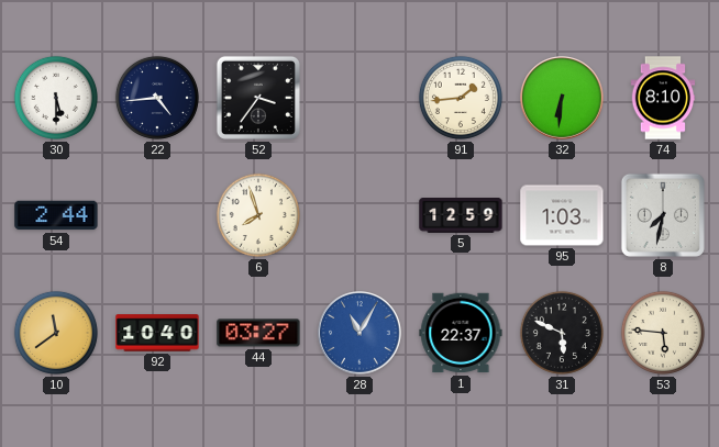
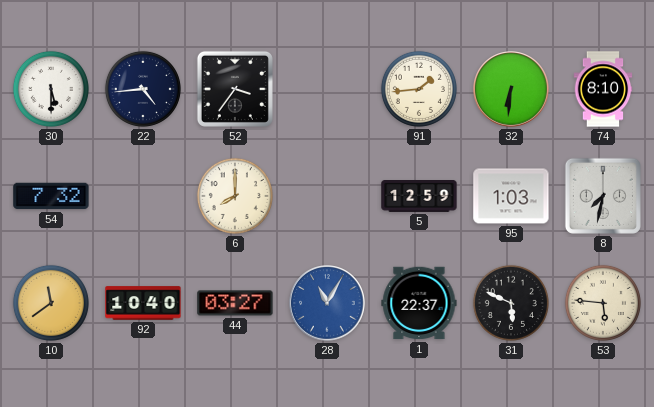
54: 2:44 -> 7:32
6: 7:57 -> 8:00
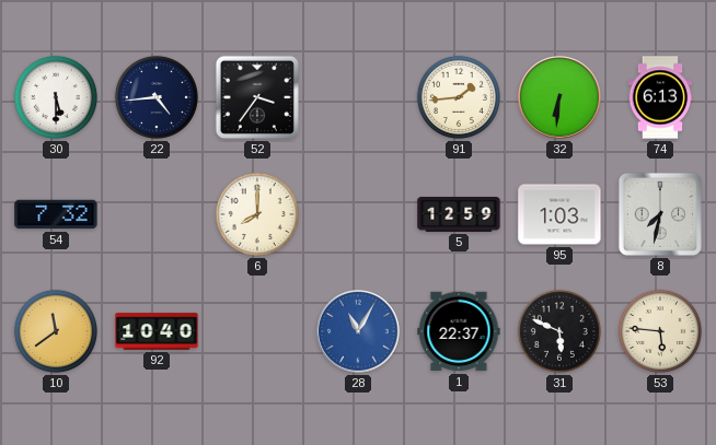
74: 8:10 -> 6:13
44: 03:27 -> none
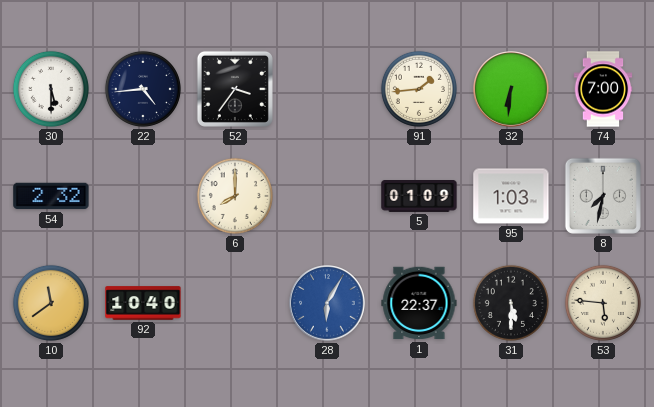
74: 6:13 -> 7:00
54: 7:32 -> 2:32
5: 12:59 -> 01:09
28: 11:05 -> 6:05
31: 5:49 -> 5:30
